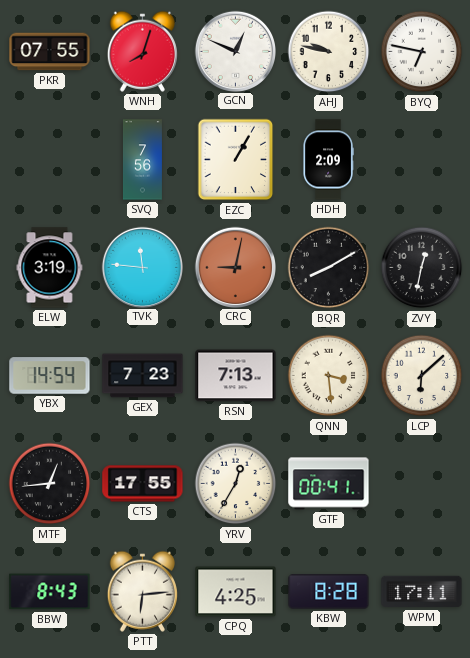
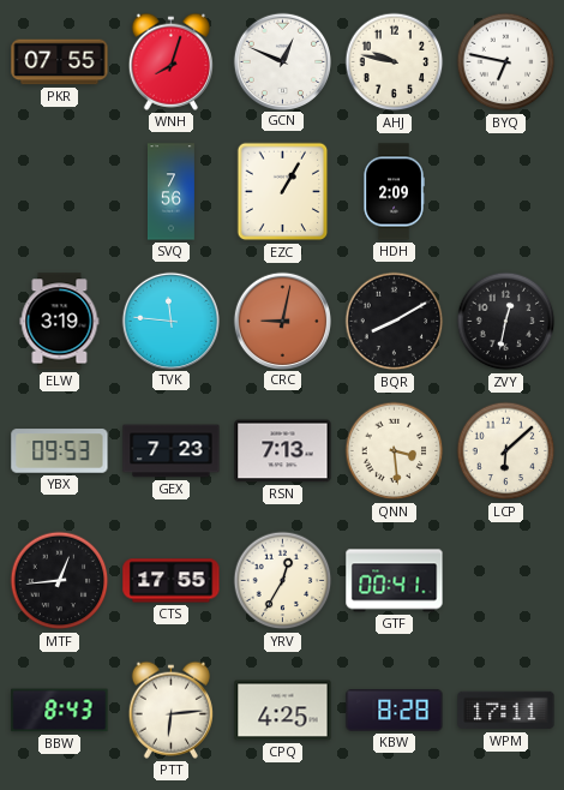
YBX: 14:54 -> 09:53
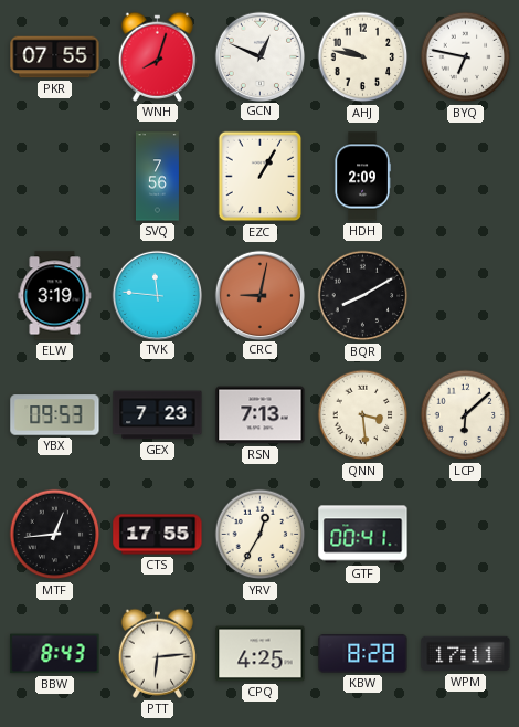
ZVY: 12:32 -> none
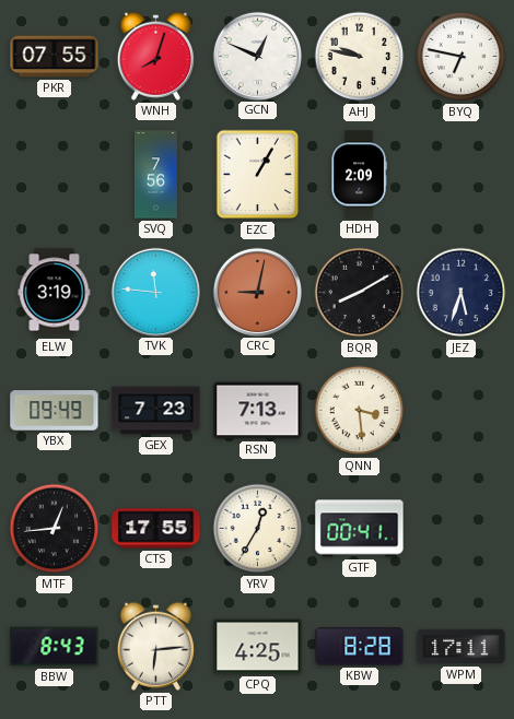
JEZ: none -> 5:33
YBX: 09:53 -> 09:49
LCP: 6:08 -> none
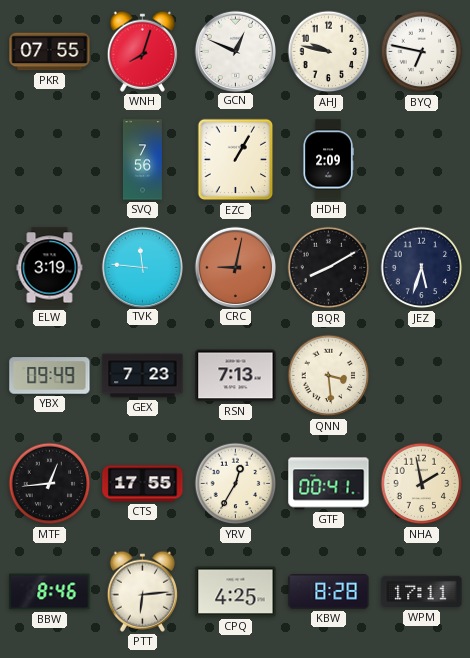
NHA: none -> 1:58
BBW: 8:43 -> 8:46
